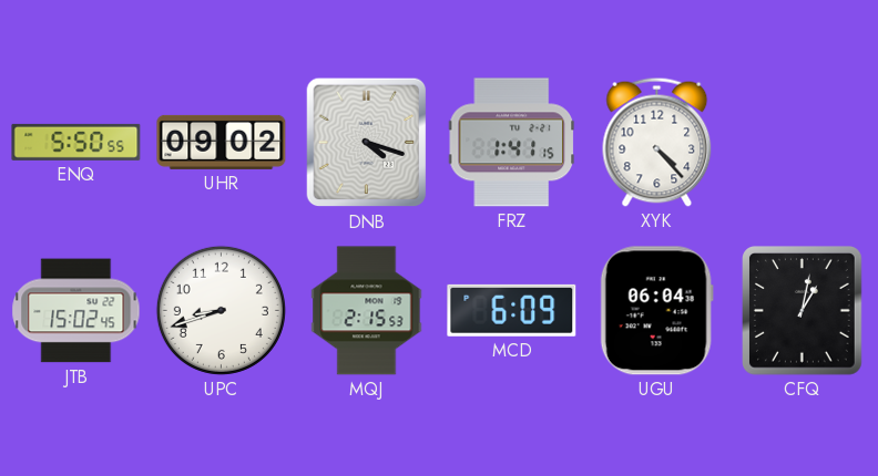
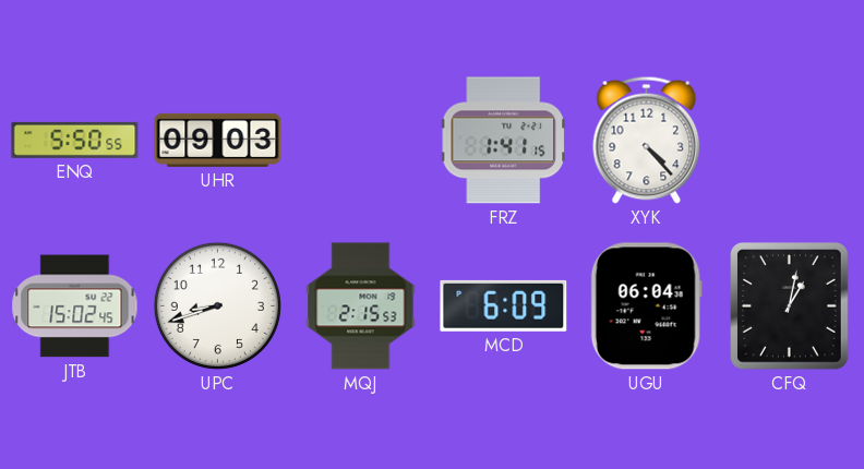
UHR: 09:02 -> 09:03
DNB: 4:18 -> none
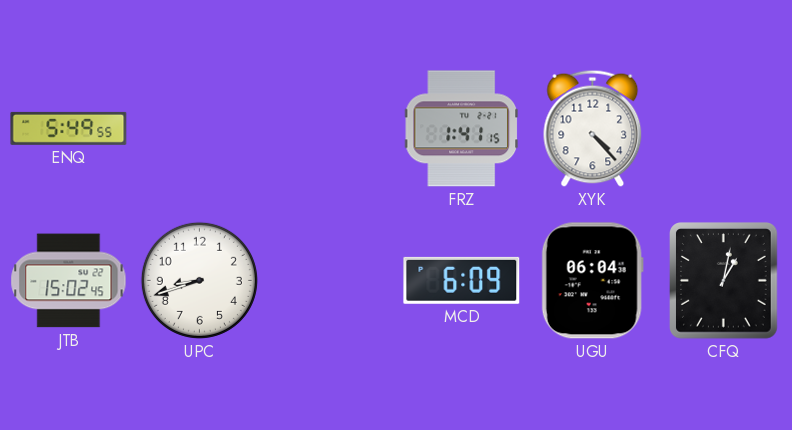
ENQ: 5:50 -> 5:49
UHR: 09:03 -> none
MQJ: 2:15 -> none
